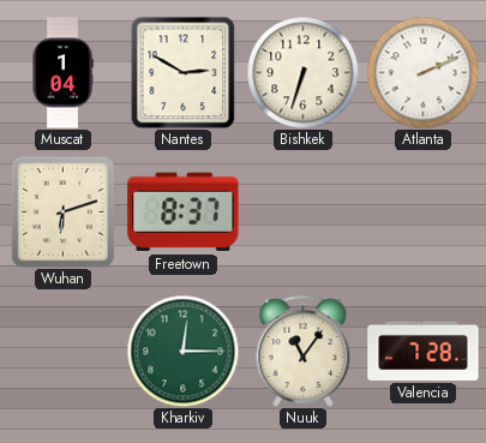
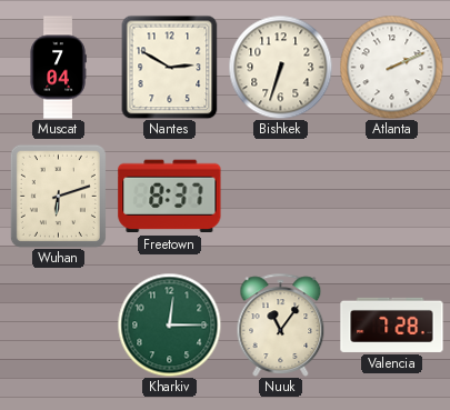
Muscat: 1:04 -> 7:04
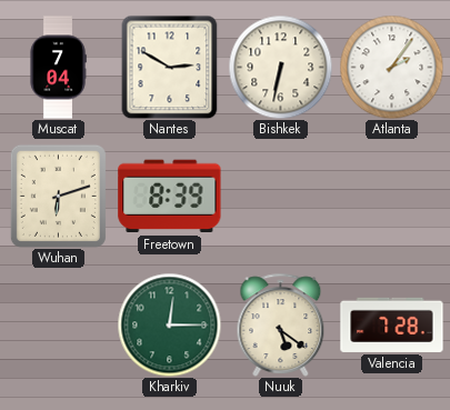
Bishkek: 6:33 -> 6:32
Atlanta: 2:11 -> 2:06
Freetown: 8:37 -> 8:39
Nuuk: 11:06 -> 5:21
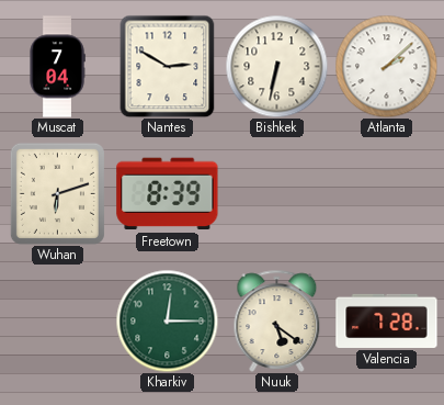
Atlanta: 2:06 -> 2:08
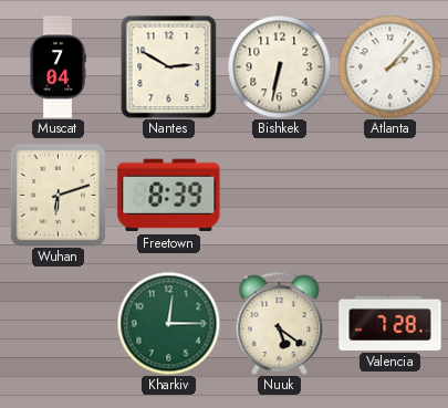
Atlanta: 2:08 -> 2:07
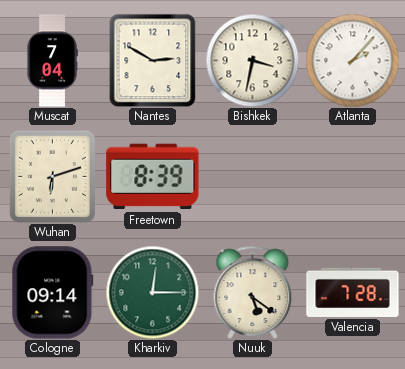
Bishkek: 6:32 -> 3:32
Cologne: none -> 09:14
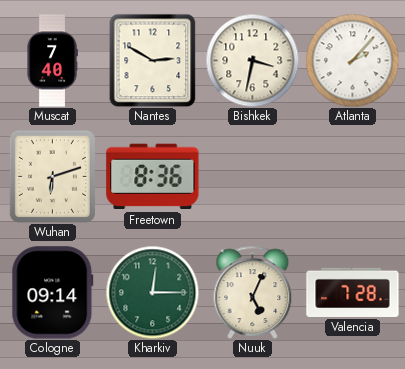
Muscat: 7:04 -> 7:40
Freetown: 8:39 -> 8:36
Nuuk: 5:21 -> 5:04
